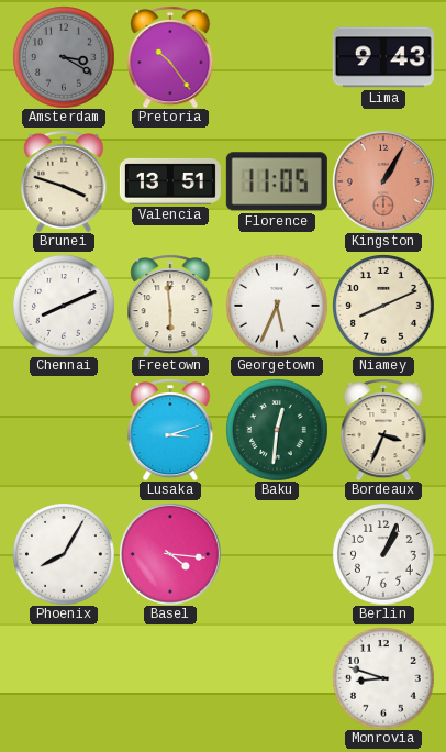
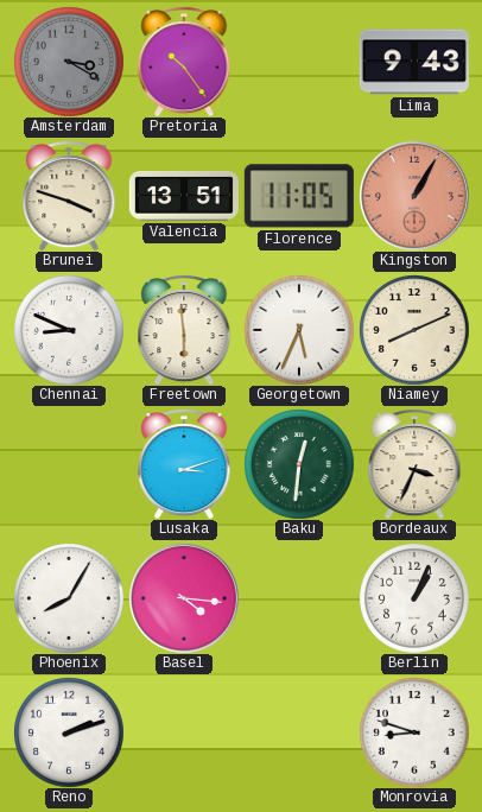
Chennai: 8:11 -> 8:49
Reno: none -> 2:12
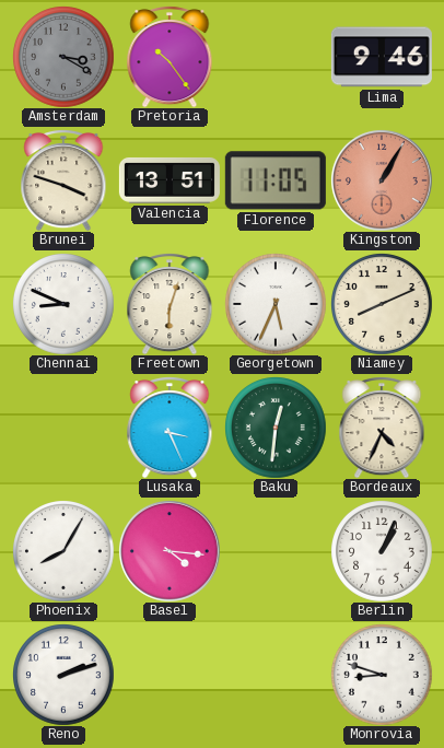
Lima: 9:43 -> 9:46
Freetown: 5:59 -> 6:03
Lusaka: 3:12 -> 3:26
Bordeaux: 3:34 -> 4:34
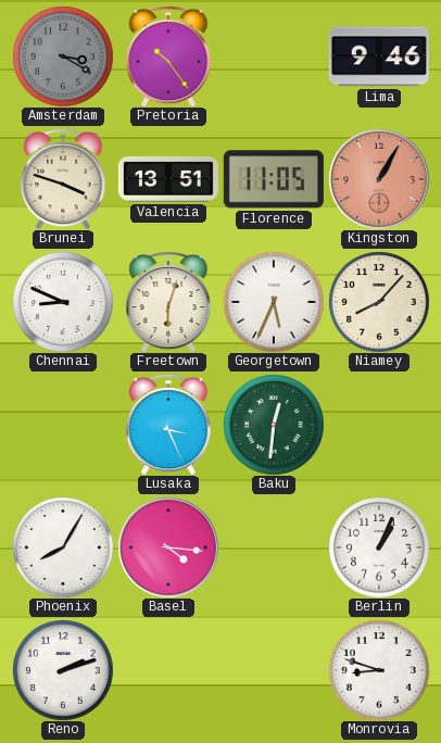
Niamey: 8:11 -> 8:07
Bordeaux: 4:34 -> none
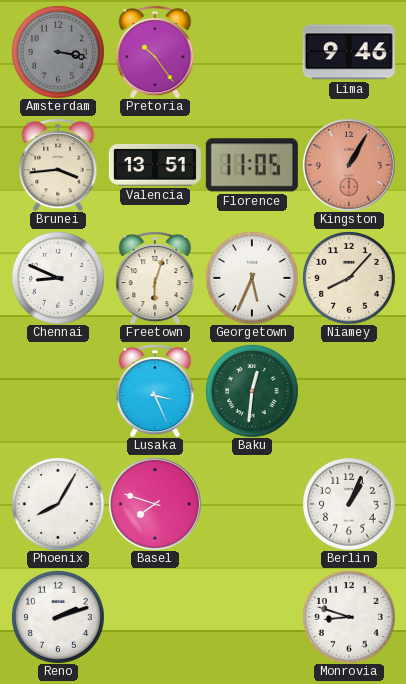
Amsterdam: 3:20 -> 3:17
Brunei: 3:48 -> 3:44
Basel: 4:16 -> 7:48
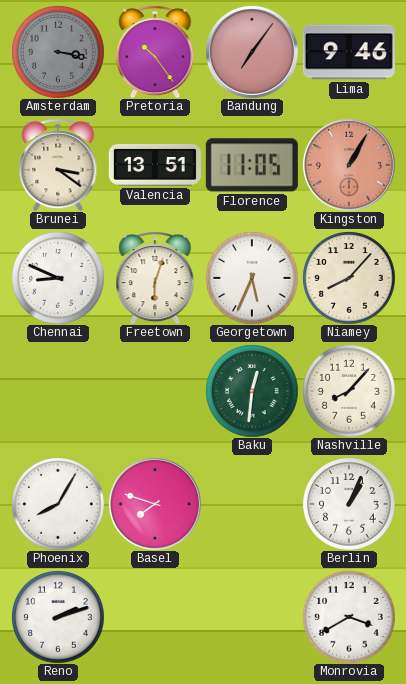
Bandung: none -> 7:06
Brunei: 3:44 -> 3:21
Lusaka: 3:26 -> none
Nashville: none -> 8:07
Monrovia: 8:48 -> 3:40
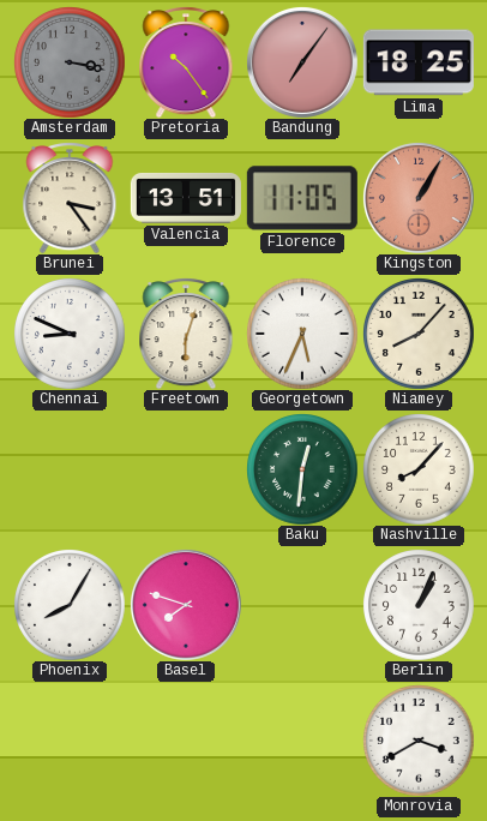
Lima: 9:46 -> 18:25
Brunei: 3:21 -> 3:24
Reno: 2:12 -> none
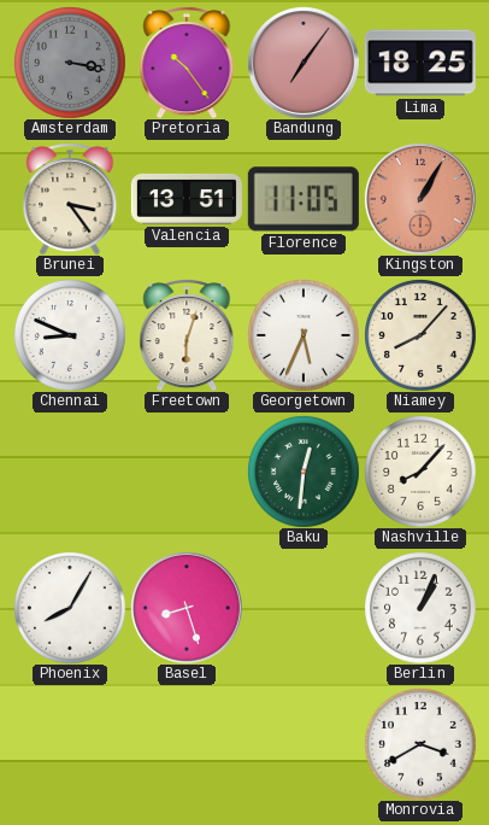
Basel: 7:48 -> 8:27
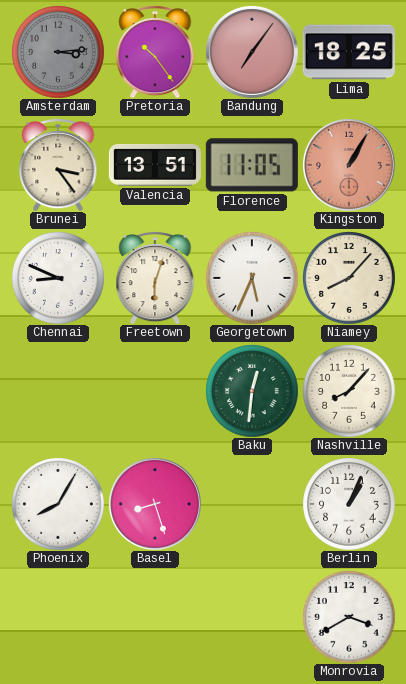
Amsterdam: 3:17 -> 3:14
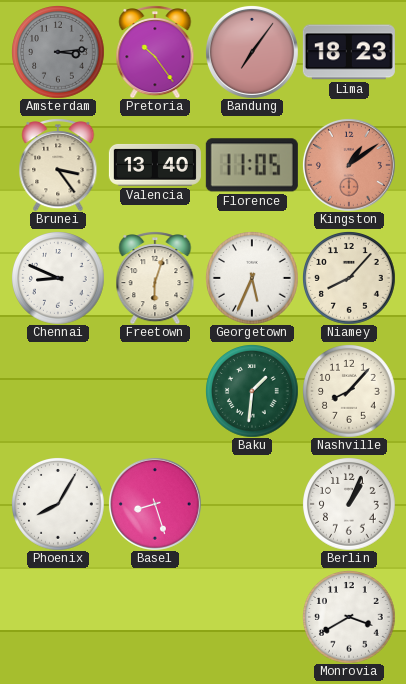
Lima: 18:25 -> 18:23
Valencia: 13:51 -> 13:40
Kingston: 1:05 -> 1:09
Baku: 12:31 -> 1:31
